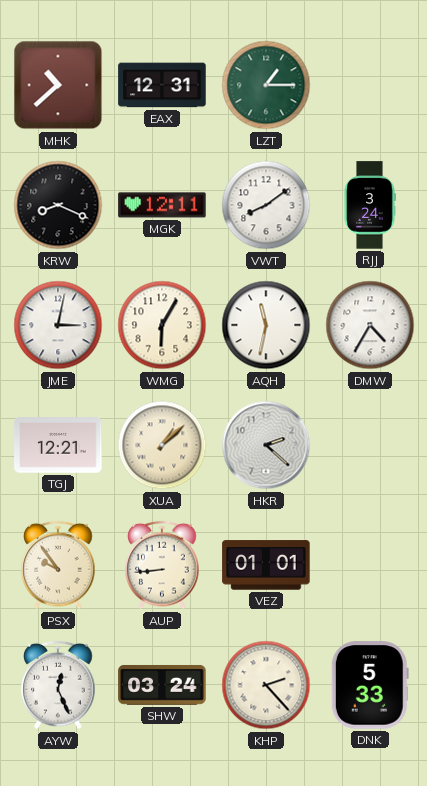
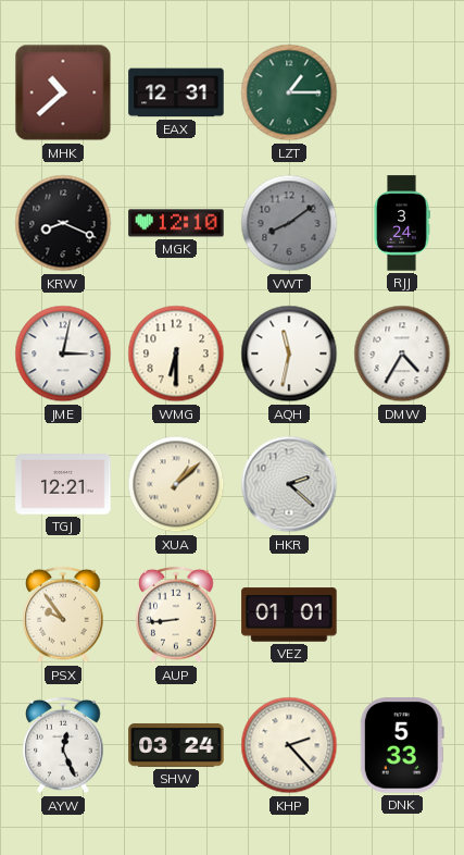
MGK: 12:11 -> 12:10
VWT dial: white -> grey
WMG: 6:05 -> 6:30
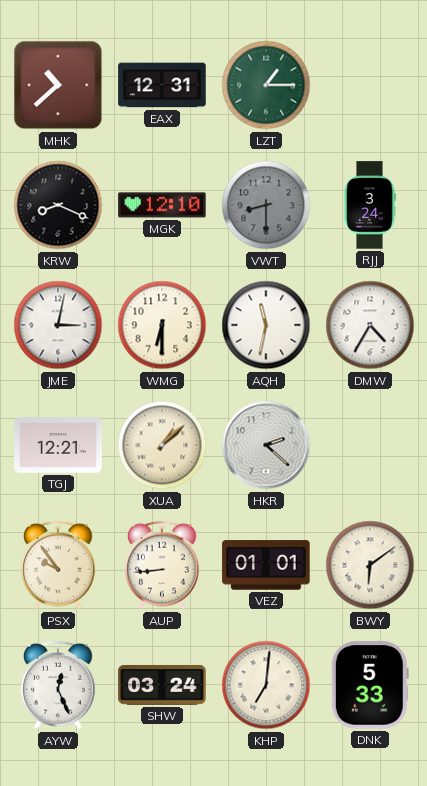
VWT: 8:09 -> 8:30
BWY: none -> 6:09
KHP: 2:23 -> 7:01
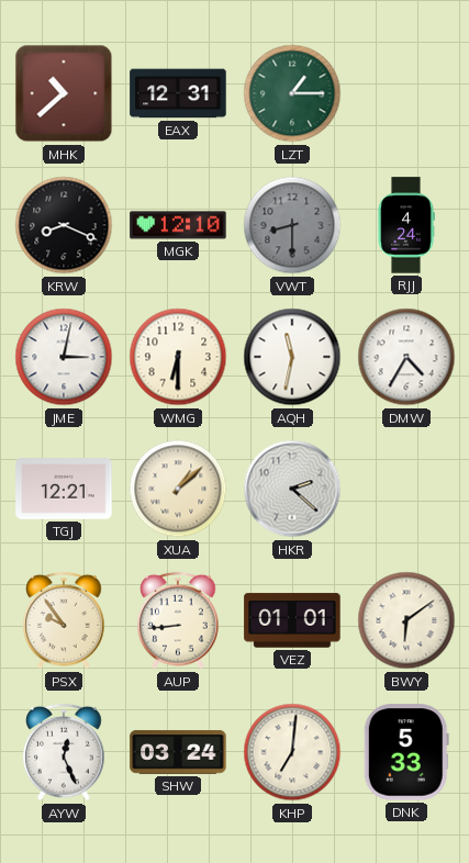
RJJ: 3:24 -> 4:24
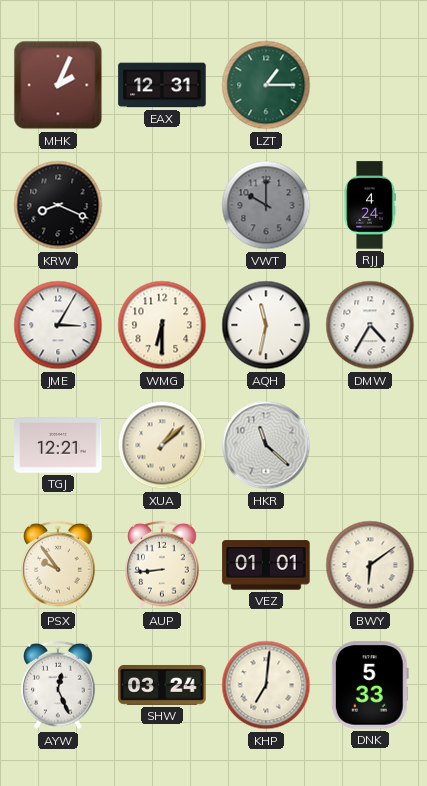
MHK: 10:38 -> 2:04
MGK: 12:10 -> none
VWT: 8:30 -> 10:00
JME: 3:02 -> 3:05
HKR: 2:22 -> 11:22
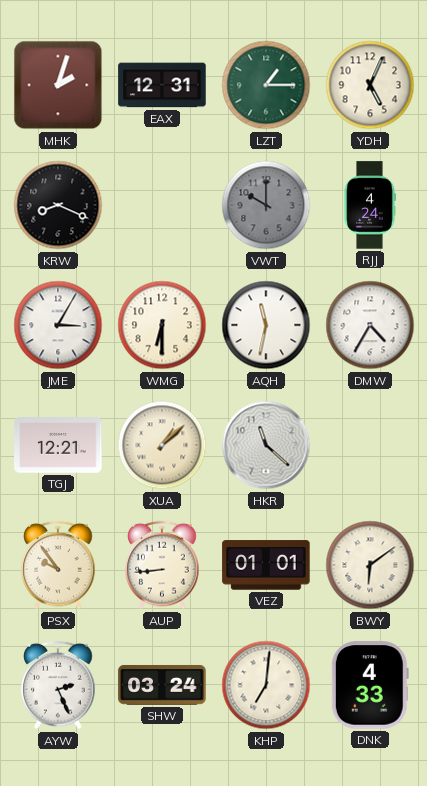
MHK: 2:04 -> 2:03
YDH: none -> 5:04
AYW: 12:26 -> 2:26
DNK: 5:33 -> 4:33
